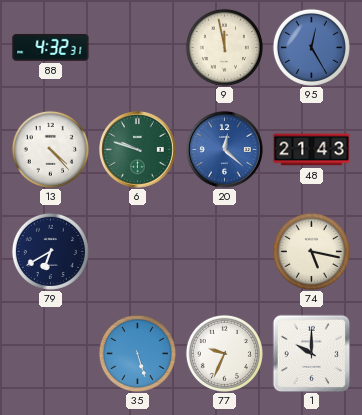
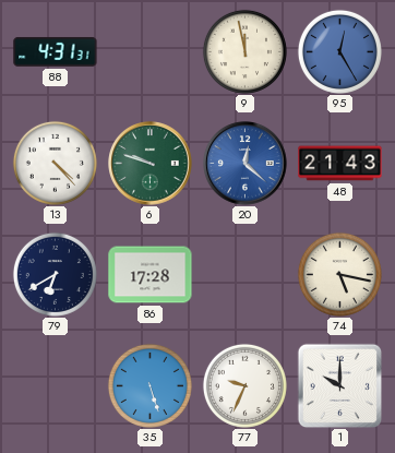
88: 4:32 -> 4:31
86: none -> 17:28
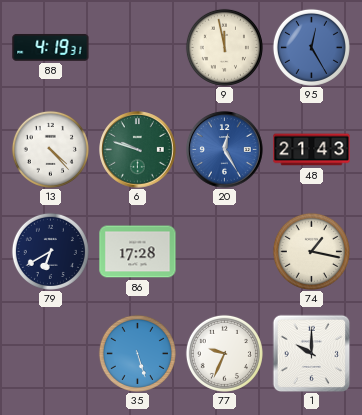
88: 4:31 -> 4:19
20: 12:22 -> 12:25
74: 5:17 -> 1:17
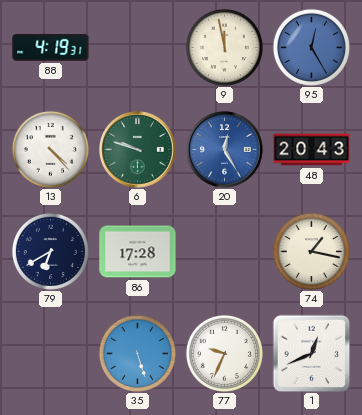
48: 21:43 -> 20:43
1: 10:00 -> 12:41
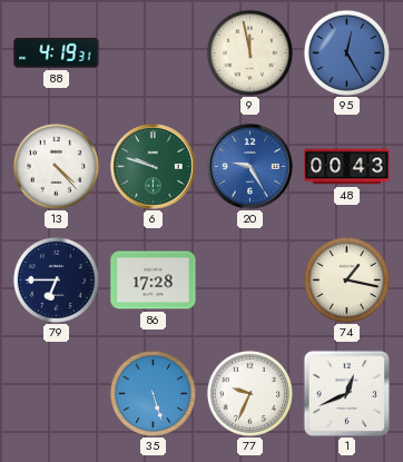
20: 12:25 -> 9:25
48: 20:43 -> 00:43
79: 6:40 -> 6:45
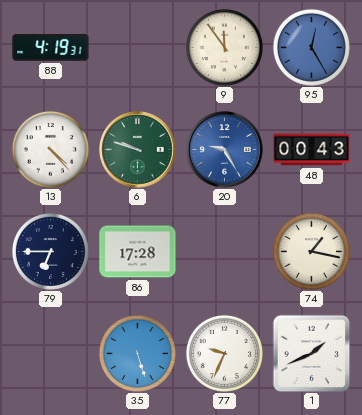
9: 11:58 -> 11:54
1: 12:41 -> 1:41
